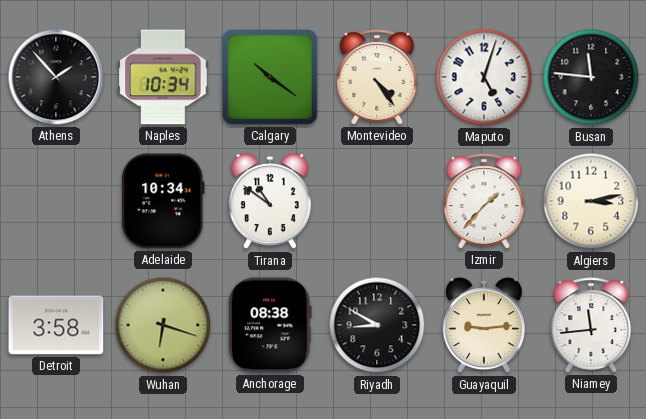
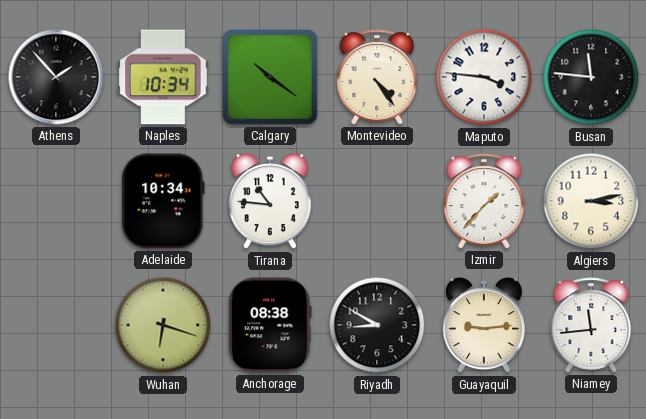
Maputo: 5:03 -> 3:46
Tirana: 10:51 -> 10:46
Detroit: 3:58 -> none
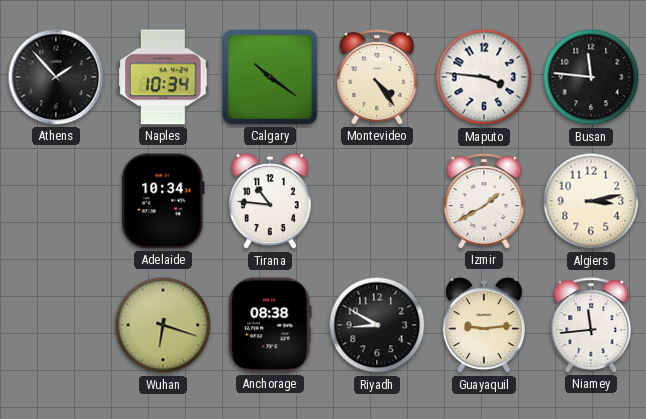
Izmir: 1:37 -> 1:40
